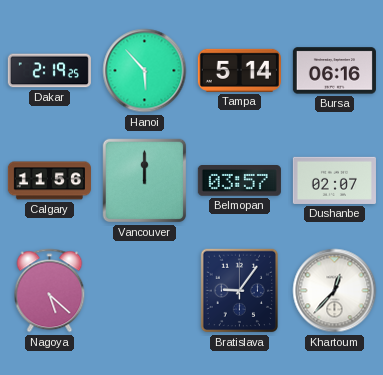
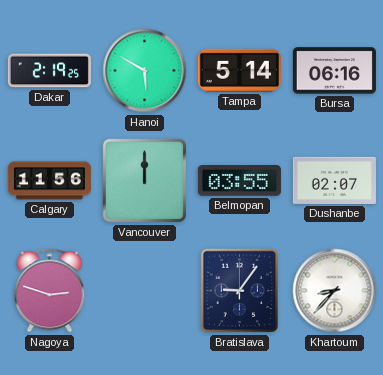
Hanoi: 5:53 -> 5:50
Belmopan: 03:57 -> 03:55
Nagoya: 5:22 -> 2:48
Khartoum: 12:37 -> 8:37
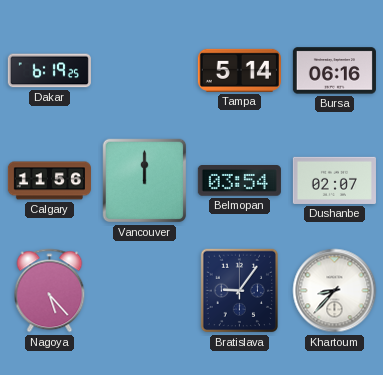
Dakar: 2:19 -> 6:19
Hanoi: 5:50 -> none
Belmopan: 03:55 -> 03:54
Nagoya: 2:48 -> 5:23
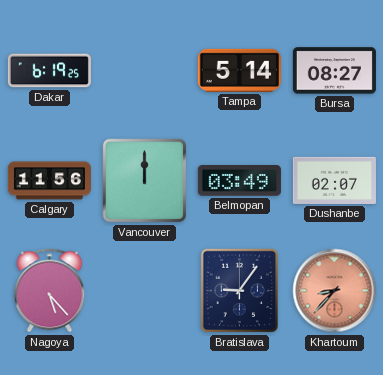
Bursa: 06:16 -> 08:27
Belmopan: 03:54 -> 03:49
Khartoum dial: white -> salmon
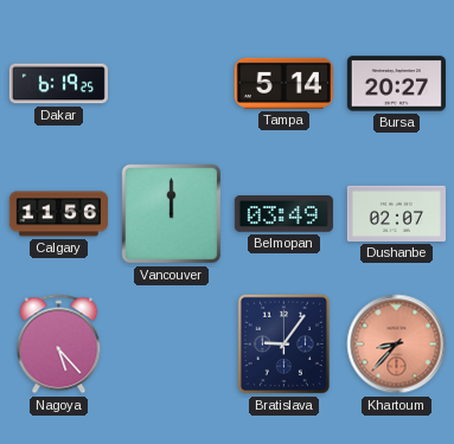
Bursa: 08:27 -> 20:27
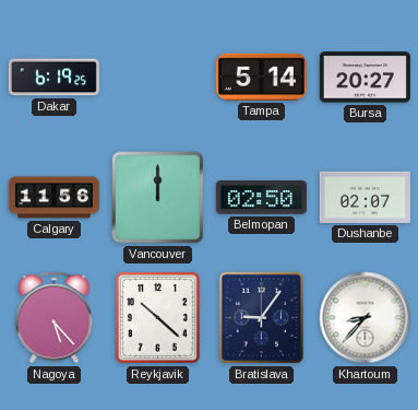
Belmopan: 03:49 -> 02:50
Reykjavik: none -> 10:22
Khartoum dial: salmon -> white
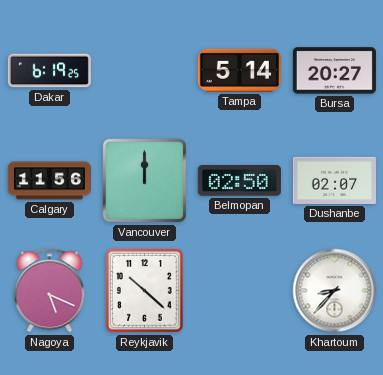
Nagoya: 5:23 -> 5:19
Bratislava: 9:06 -> none
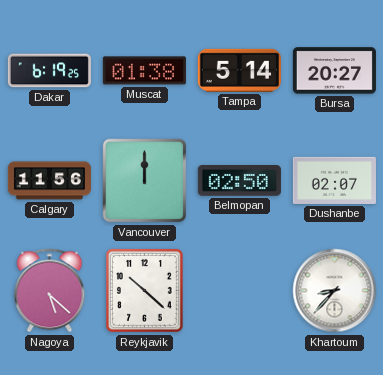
Muscat: none -> 01:38
Nagoya: 5:19 -> 5:22
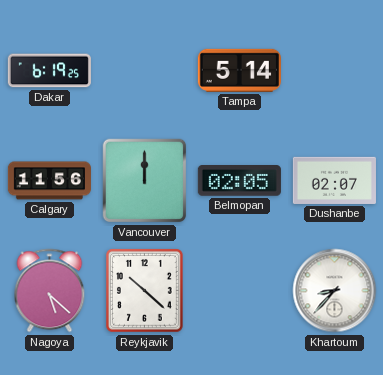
Muscat: 01:38 -> none
Bursa: 20:27 -> none
Belmopan: 02:50 -> 02:05
